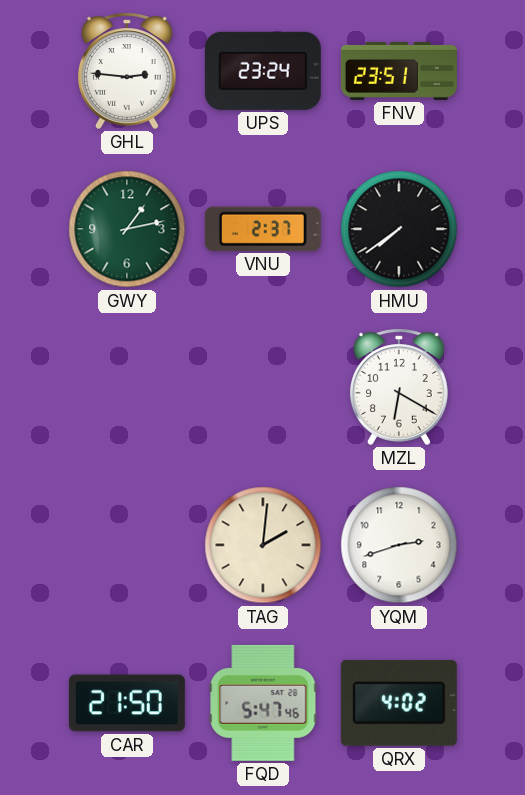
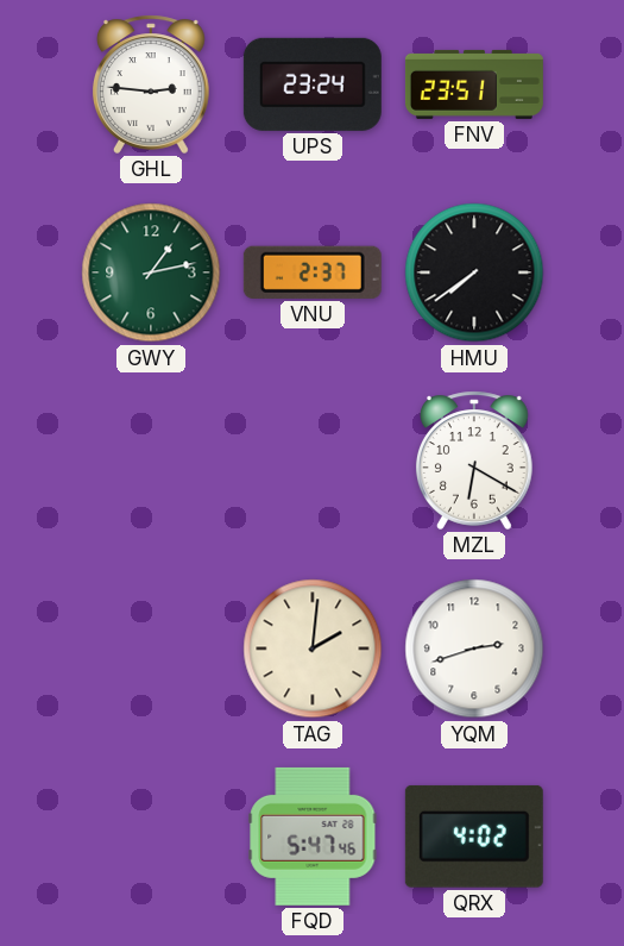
CAR: 21:50 -> none
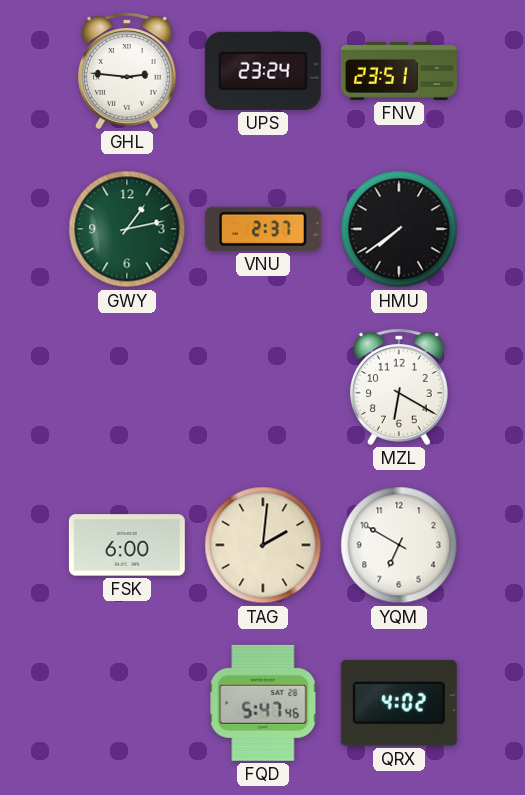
FSK: none -> 6:00
YQM: 2:42 -> 6:50
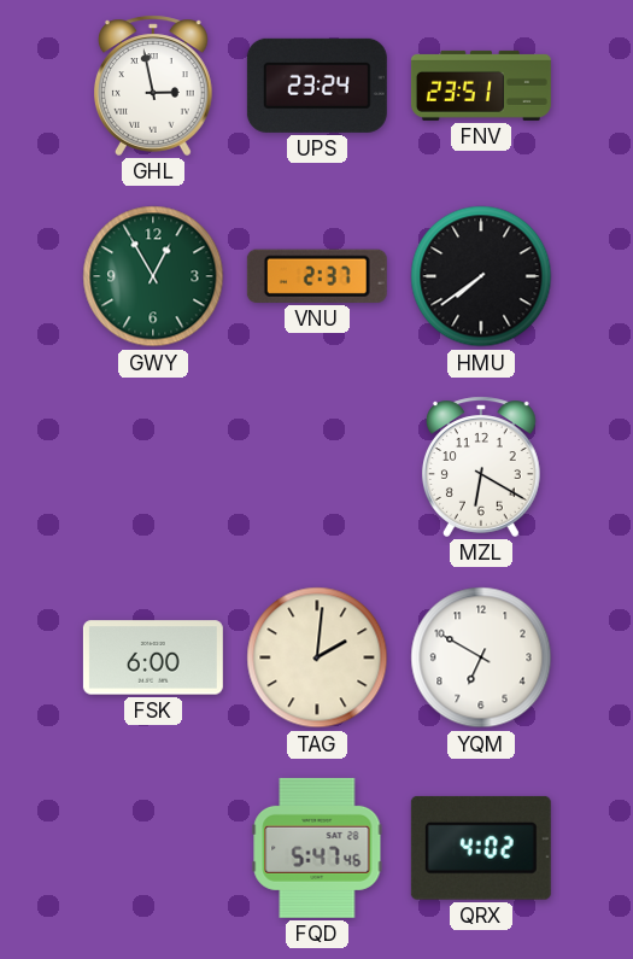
GHL: 2:46 -> 2:58
GWY: 1:13 -> 12:55
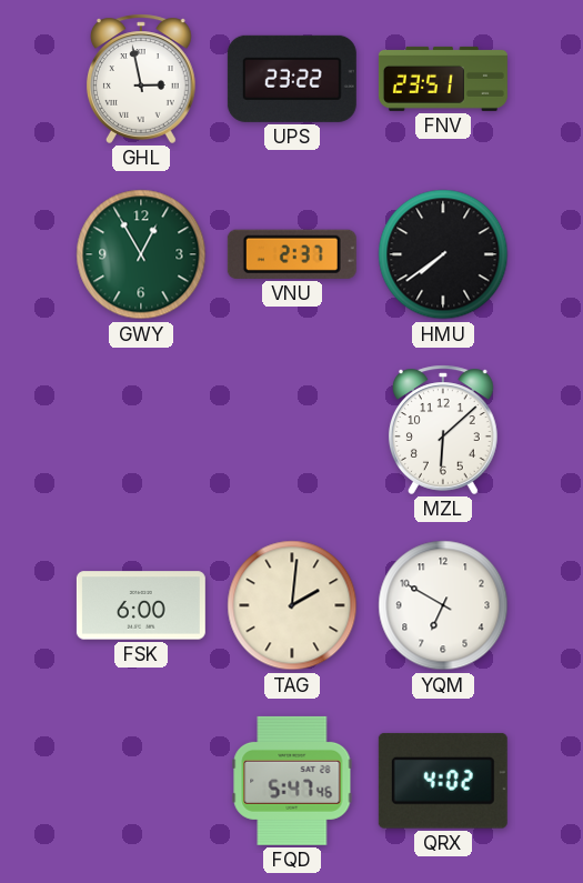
UPS: 23:24 -> 23:22
MZL: 6:20 -> 6:08
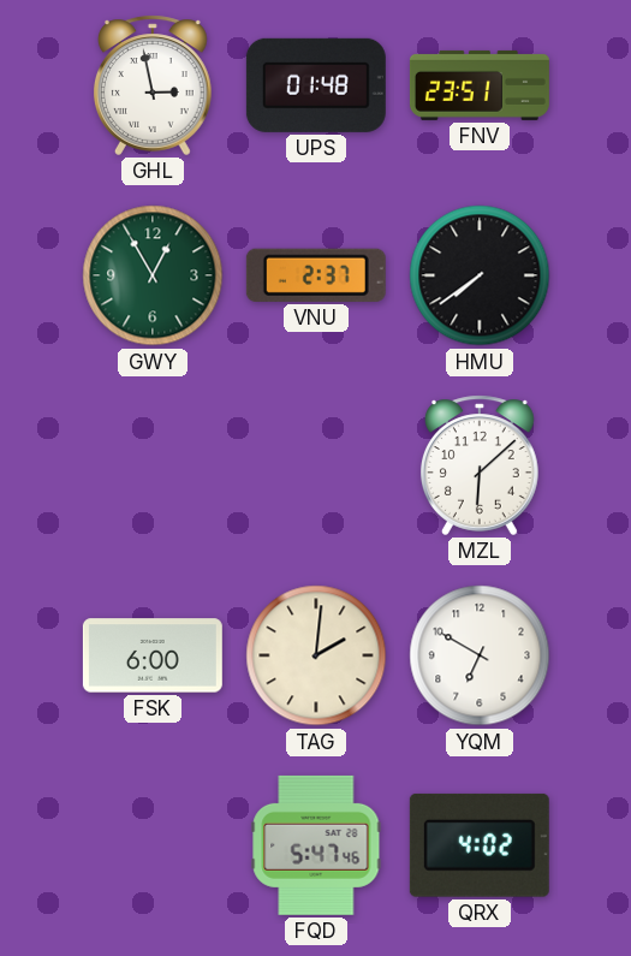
UPS: 23:22 -> 01:48
